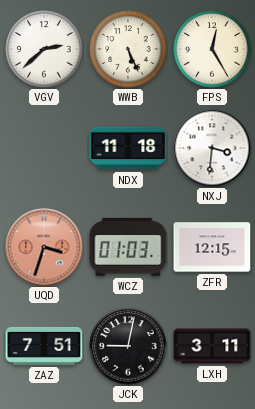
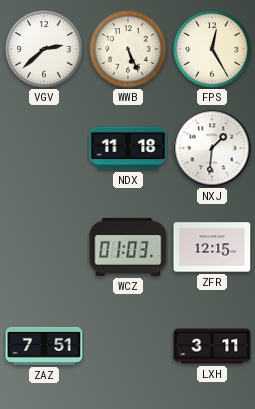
NXJ: 3:31 -> 1:31
UQD: 3:33 -> none
JCK: 9:02 -> none
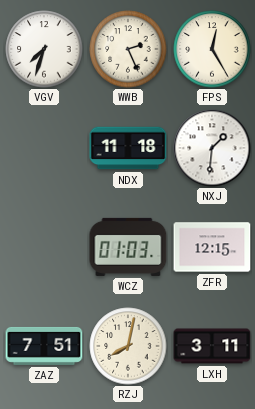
VGV: 2:38 -> 7:33
WWB: 5:26 -> 2:26
RZJ: none -> 8:02
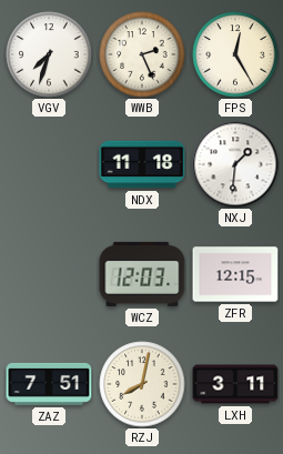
WCZ: 01:03 -> 12:03
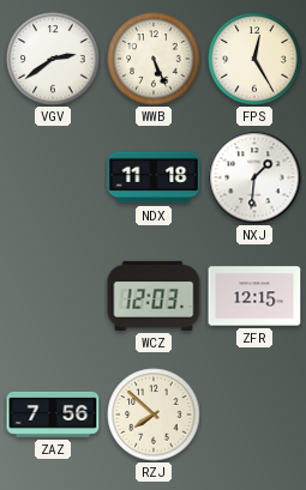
VGV: 7:33 -> 2:39
WWB: 2:26 -> 5:26
ZAZ: 7:51 -> 7:56
RZJ: 8:02 -> 7:52
LXH: 3:11 -> none
